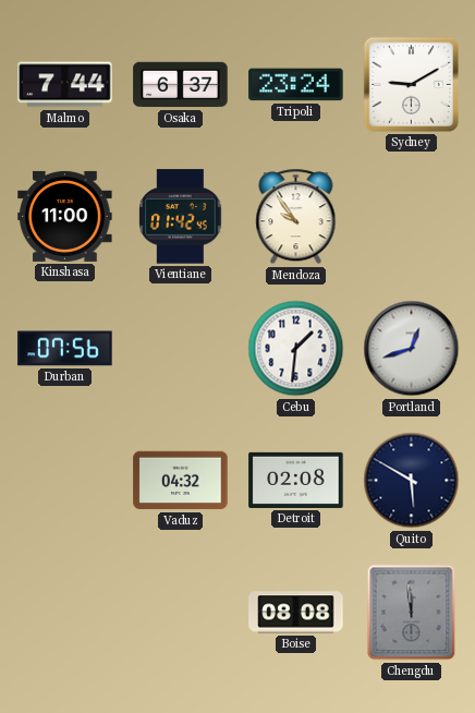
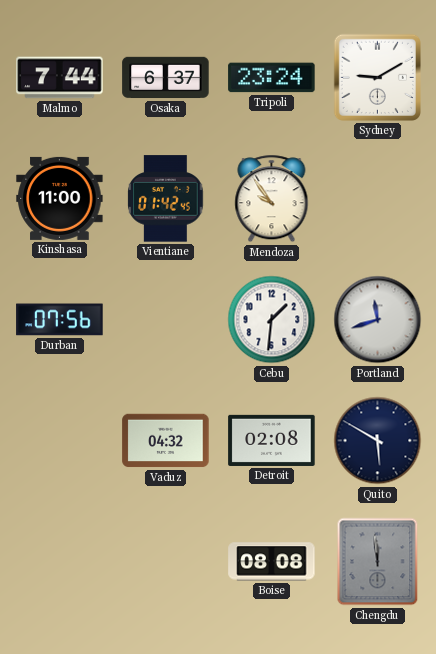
Portland: 12:42 -> 11:42
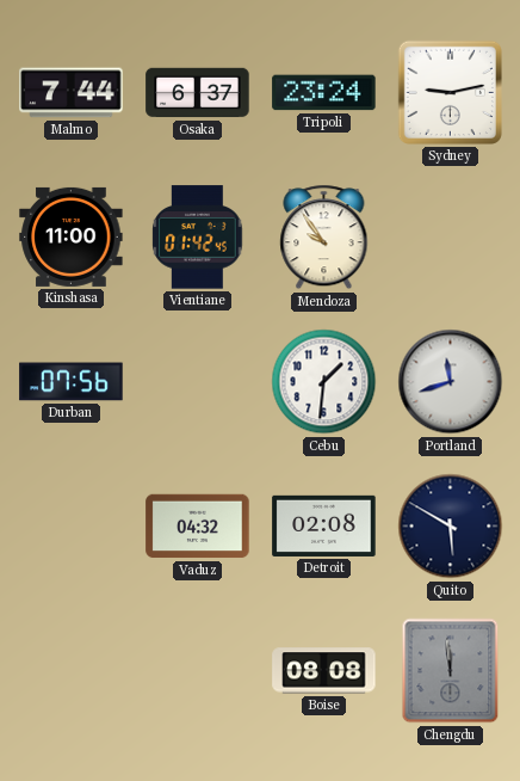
Sydney: 9:10 -> 9:13
